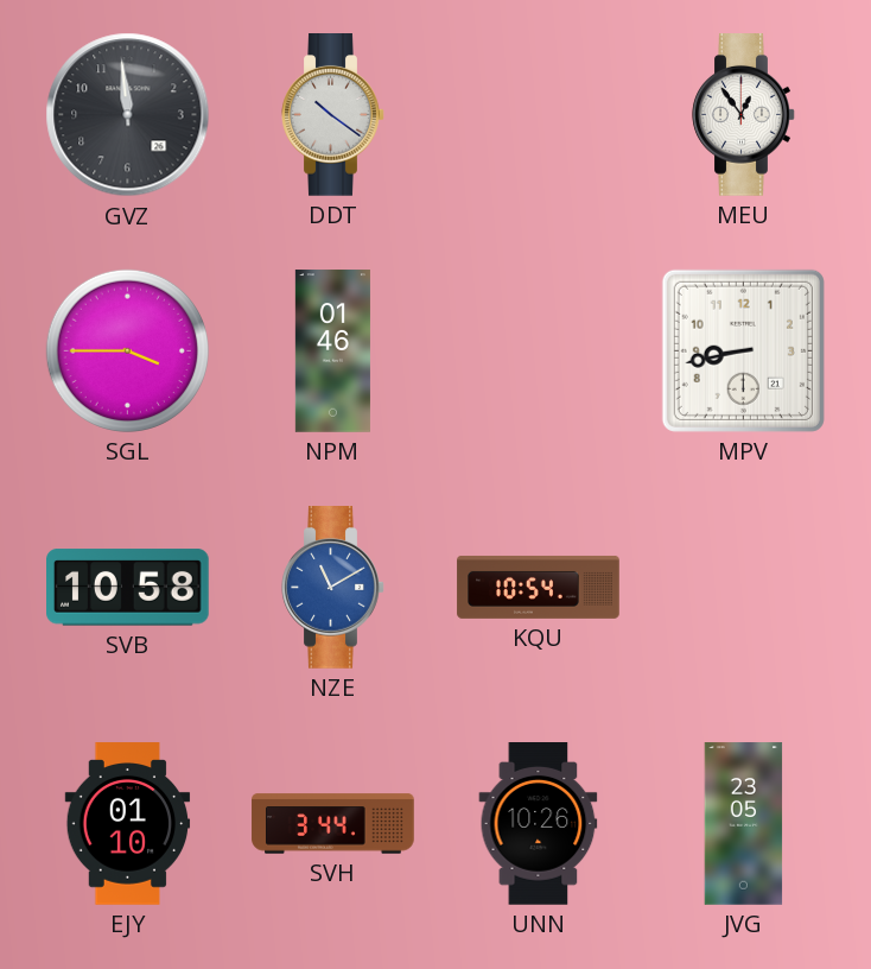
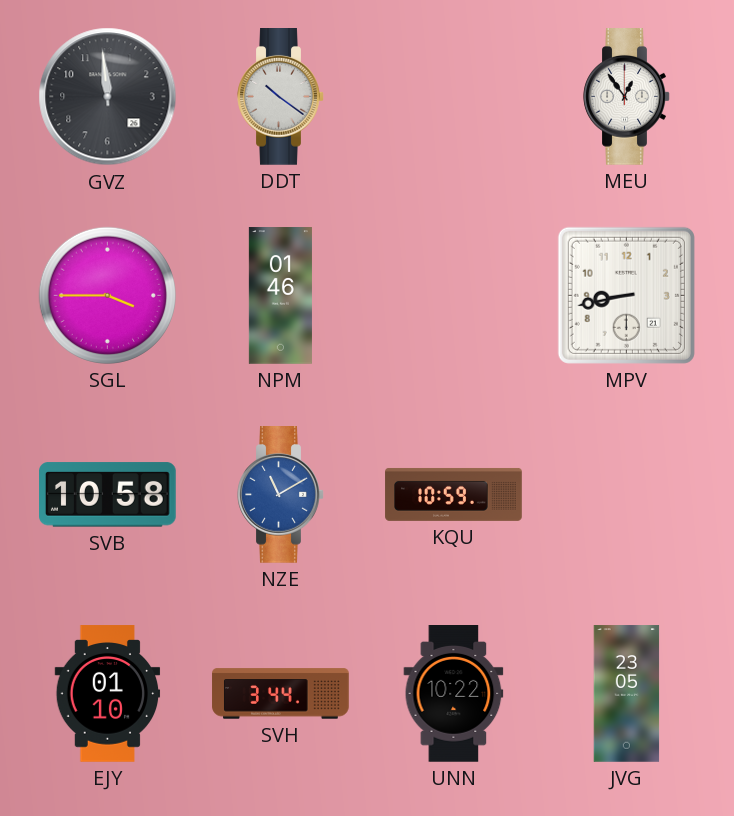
KQU: 10:54 -> 10:59
UNN: 10:26 -> 10:22
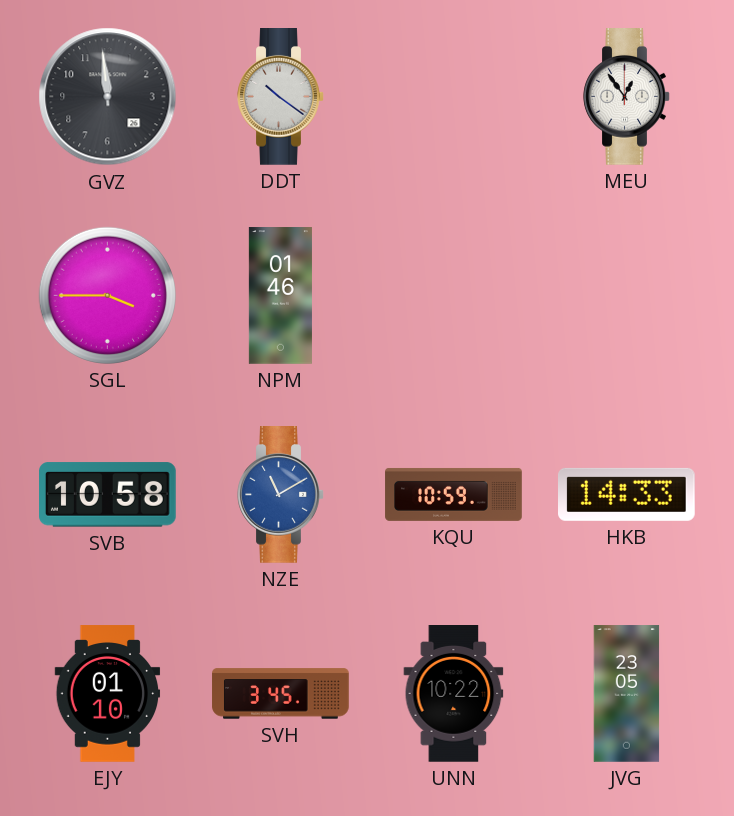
MPV: 8:43 -> none
HKB: none -> 14:33
SVH: 3:44 -> 3:45
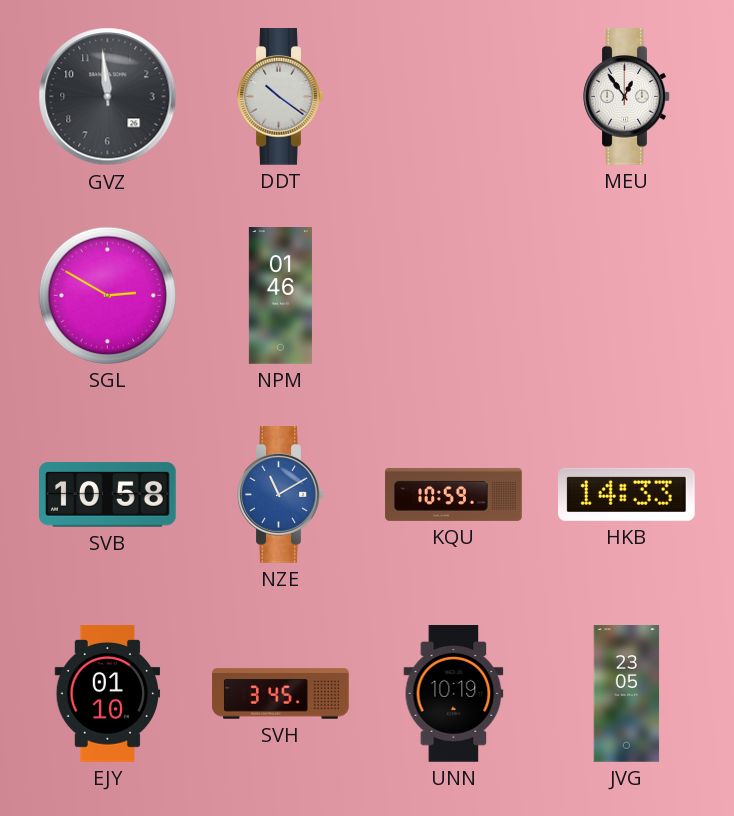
SGL: 3:45 -> 2:50
UNN: 10:22 -> 10:19
